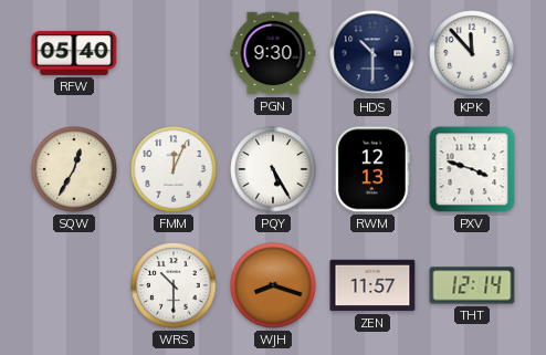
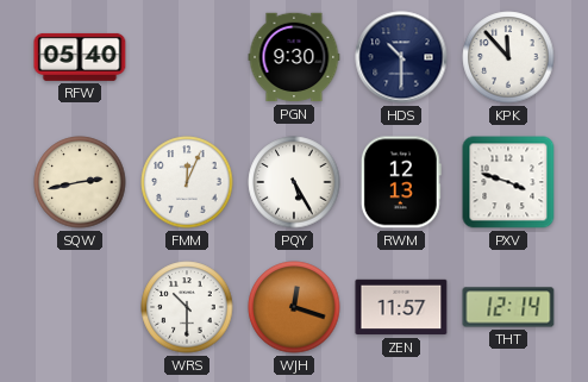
SQW: 12:35 -> 2:43
WJH: 8:18 -> 12:18
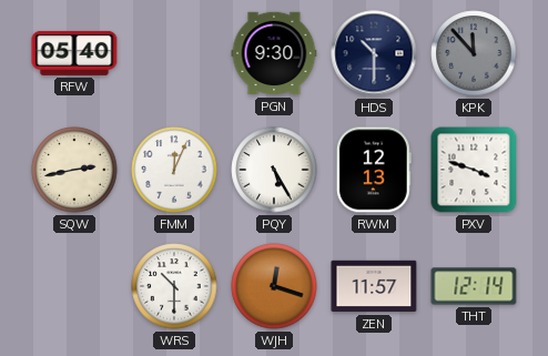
KPK dial: white -> grey
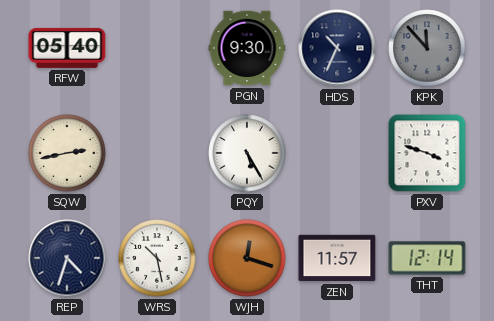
HDS: 10:30 -> 10:34
FMM: 12:04 -> none
RWM: 12:13 -> none
REP: none -> 4:33
WRS: 10:30 -> 10:28
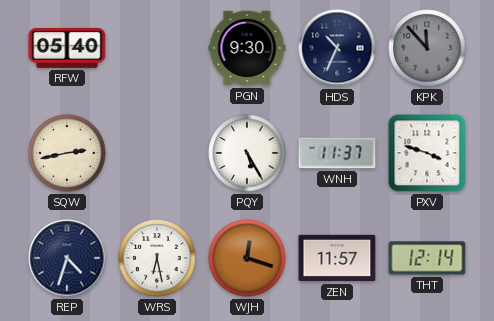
WNH: none -> 11:37
WRS: 10:28 -> 6:28
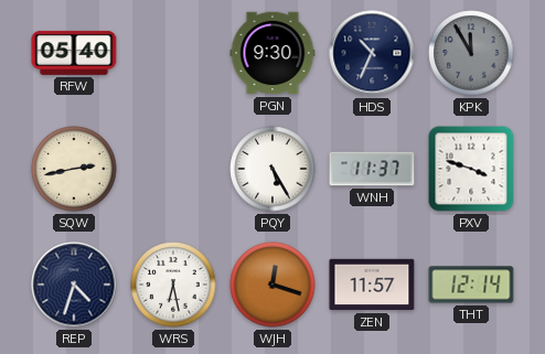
KPK: 11:53 -> 11:55
